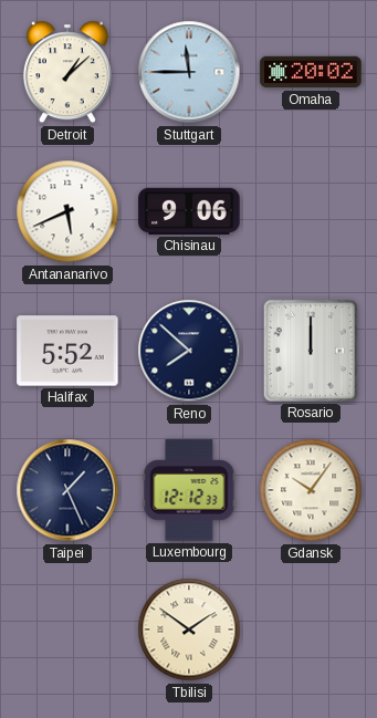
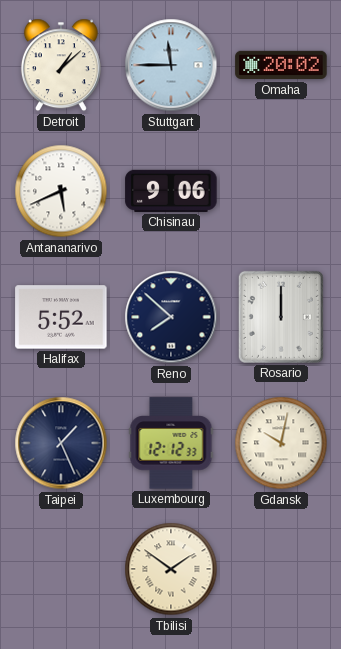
Gdansk: 10:06 -> 10:02
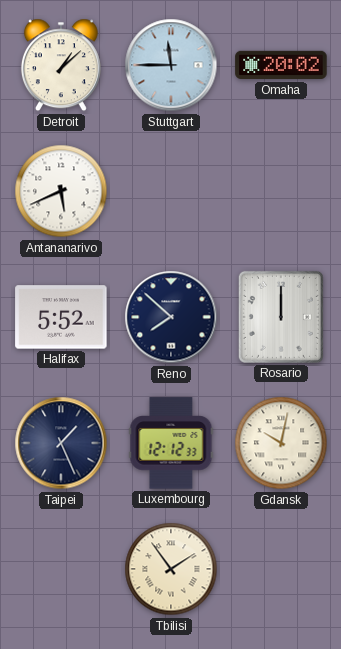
Chisinau: 9:06 -> none
Tbilisi: 1:51 -> 1:54
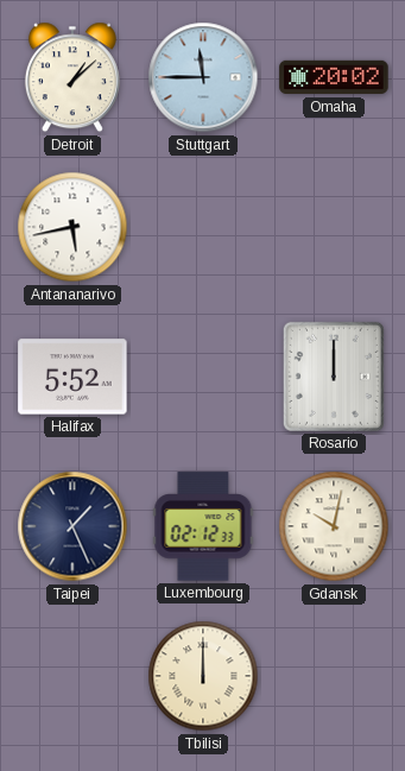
Antananarivo: 5:41 -> 5:43
Reno: 7:52 -> none
Luxembourg: 12:12 -> 02:12
Tbilisi: 1:54 -> 12:00
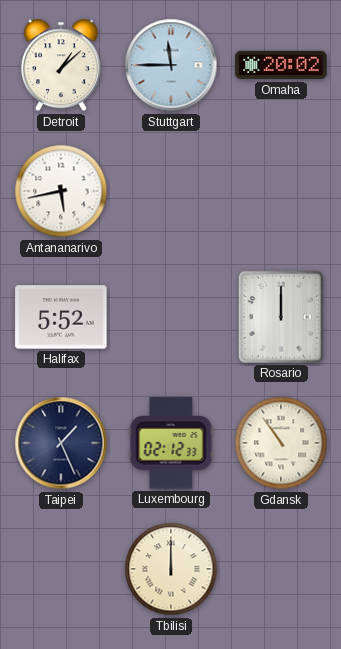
Gdansk: 10:02 -> 10:54
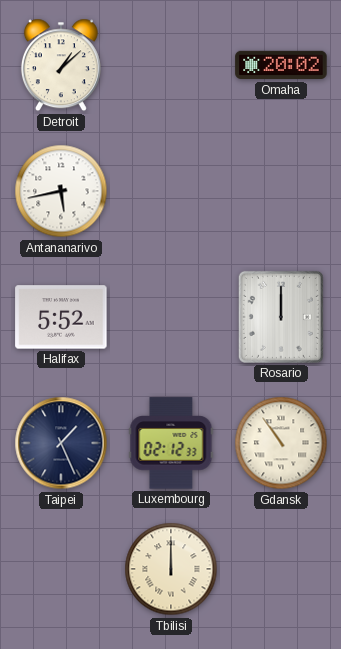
Stuttgart: 11:45 -> none
